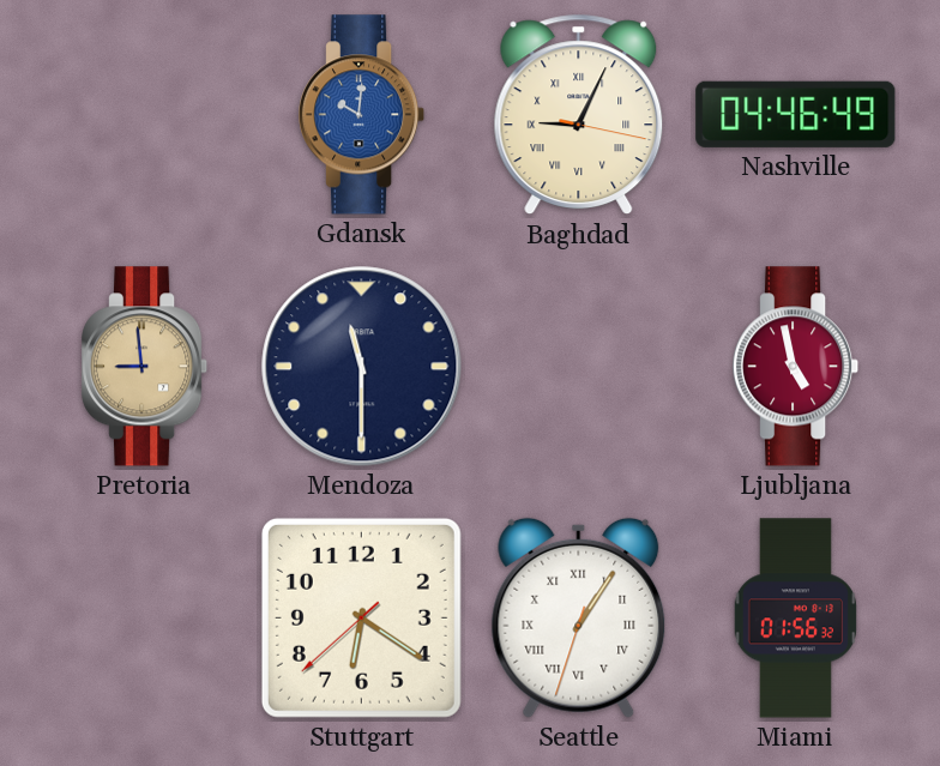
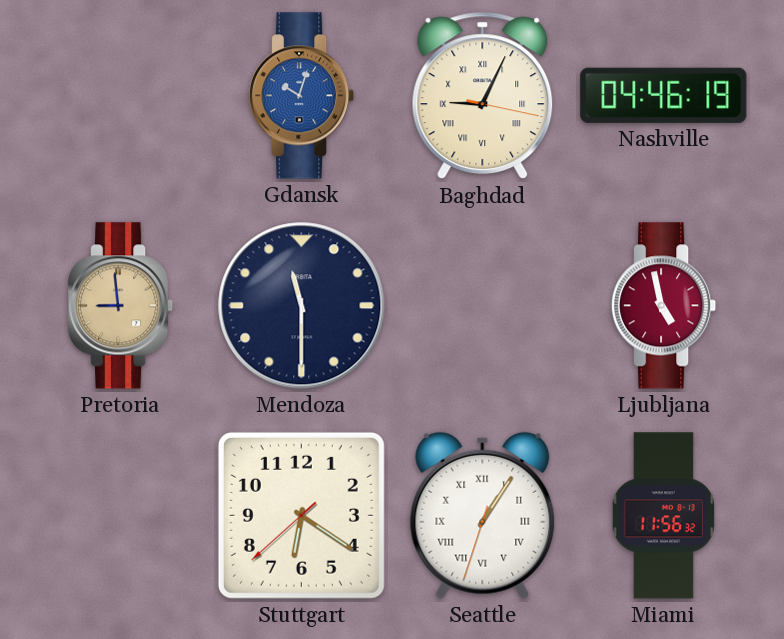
Gdansk: 10:01 -> 10:03
Nashville: 04:46:49 -> 04:46:19
Miami: 01:56 -> 11:56
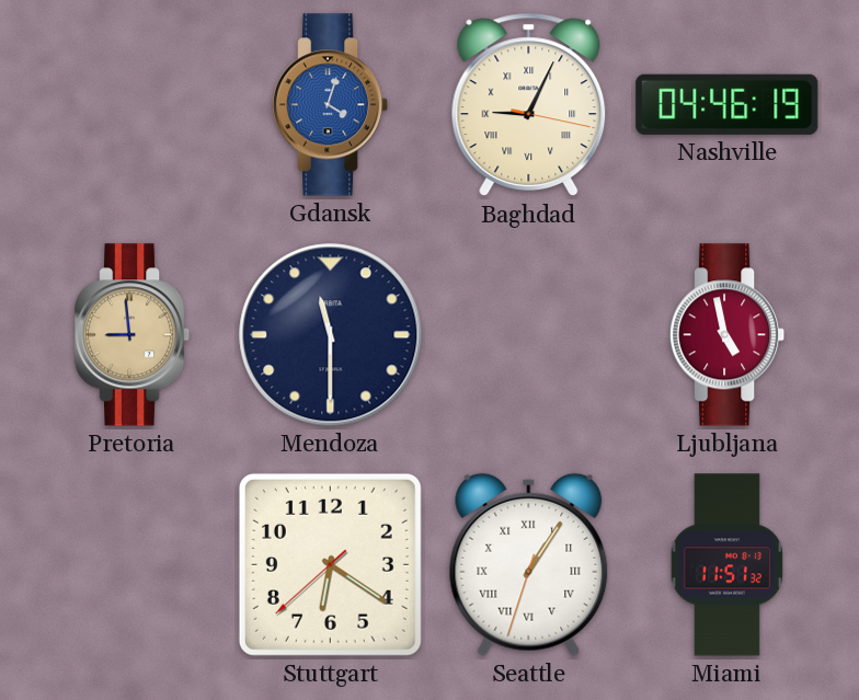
Gdansk: 10:03 -> 4:03
Miami: 11:56 -> 11:51
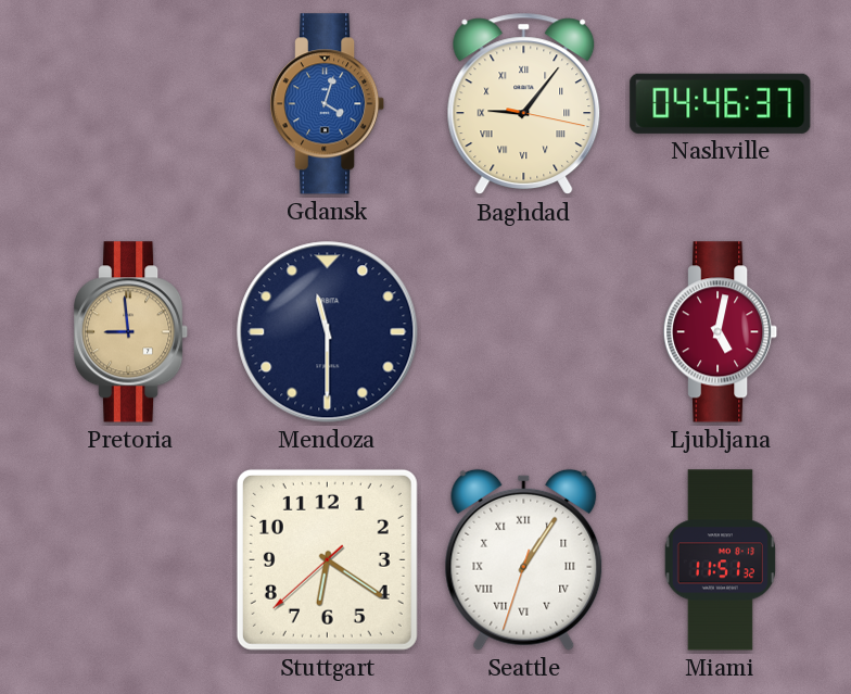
Baghdad: 9:04 -> 9:06
Nashville: 04:46:19 -> 04:46:37
Ljubljana: 4:58 -> 5:02
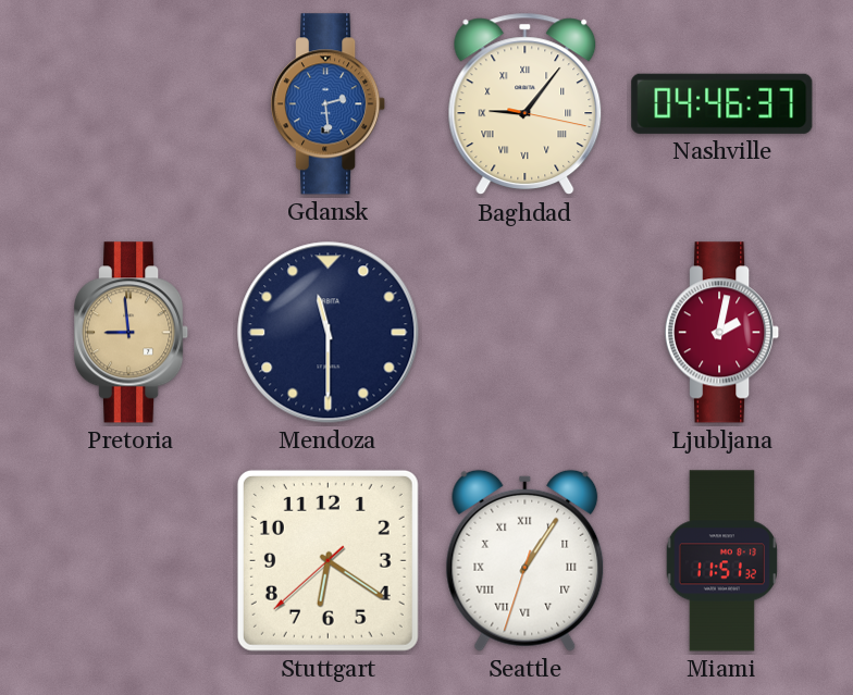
Gdansk: 4:03 -> 2:29
Ljubljana: 5:02 -> 2:02
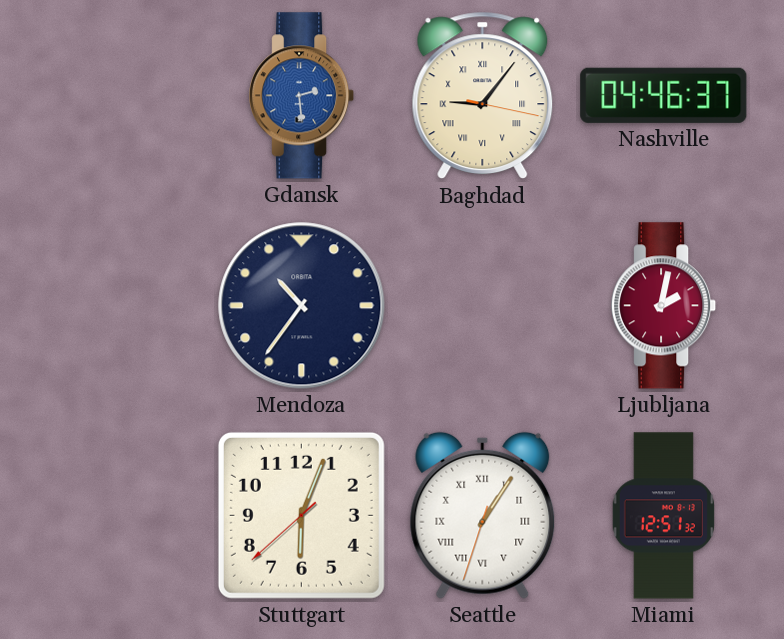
Pretoria: 8:59 -> none
Mendoza: 11:30 -> 10:36
Stuttgart: 6:20 -> 6:03
Miami: 11:51 -> 12:51
